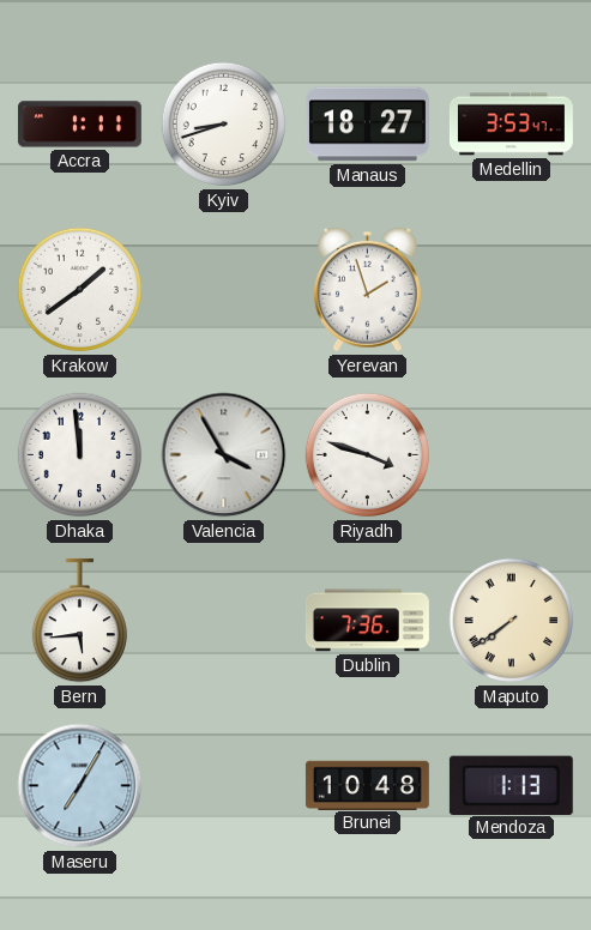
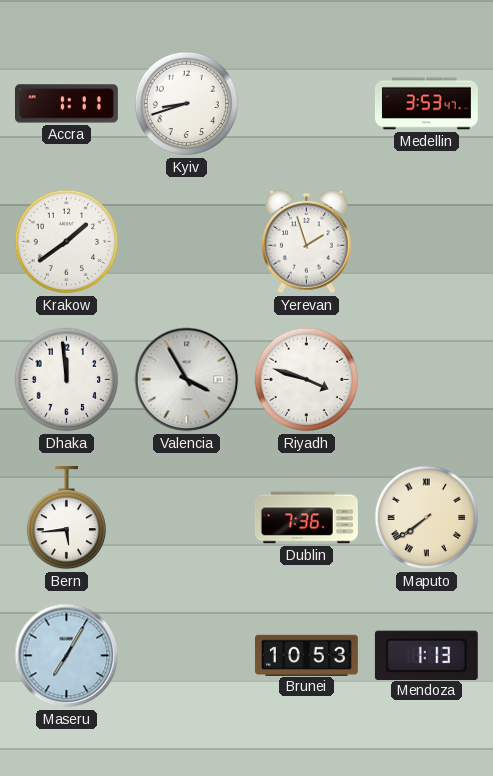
Manaus: 18:27 -> none
Brunei: 10:48 -> 10:53
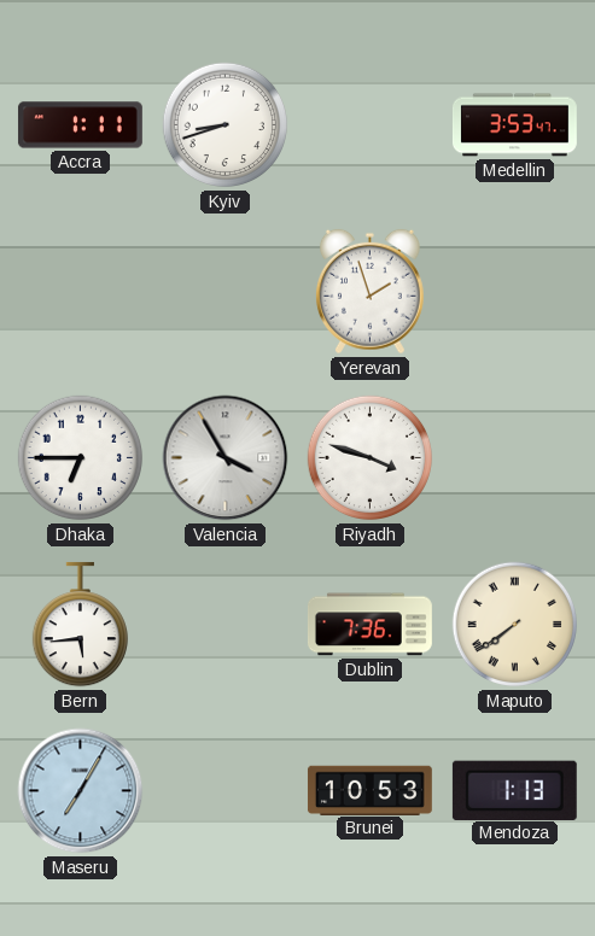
Krakow: 1:39 -> none
Dhaka: 11:59 -> 6:45
